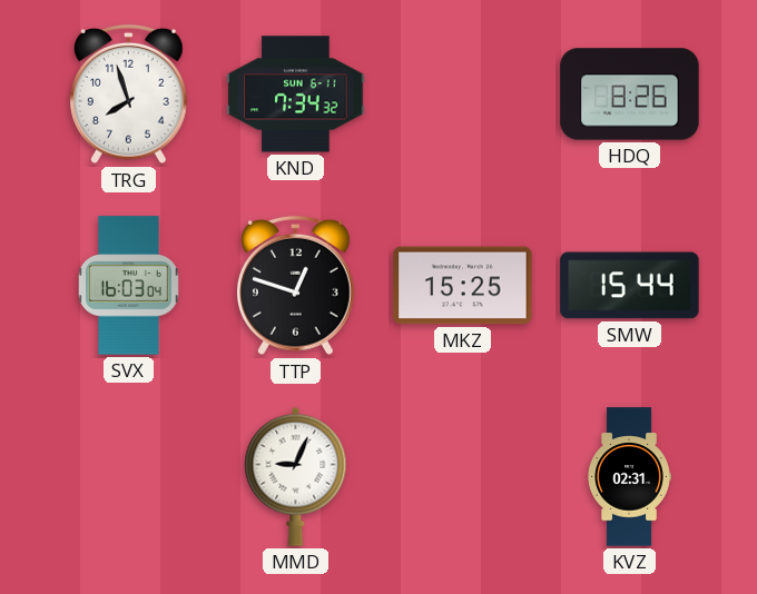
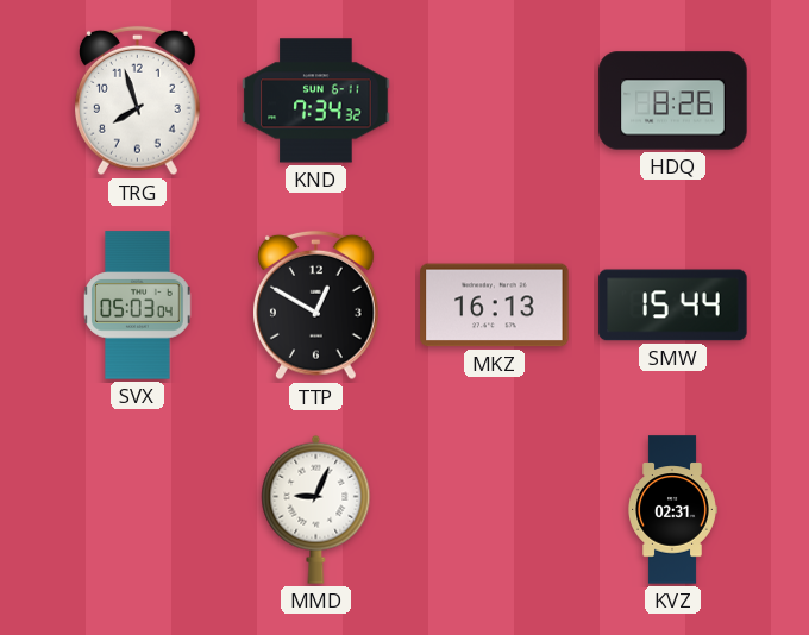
SVX: 16:03 -> 05:03
TTP: 12:48 -> 12:50
MKZ: 15:25 -> 16:13
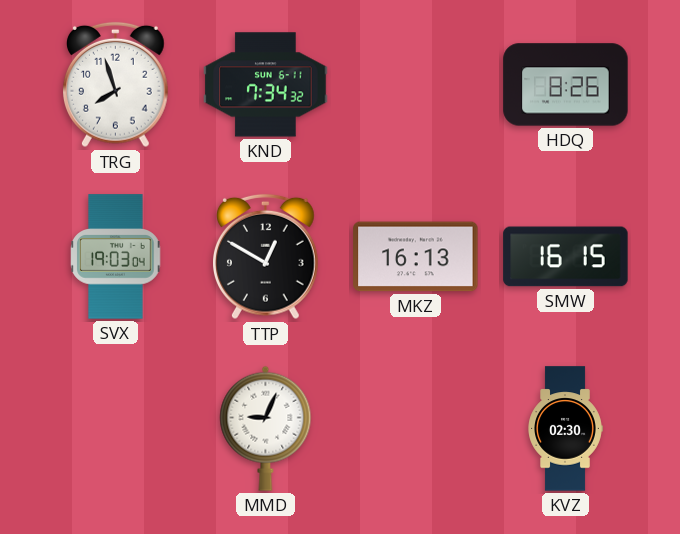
SVX: 05:03 -> 19:03
SMW: 15:44 -> 16:15
KVZ: 02:31 -> 02:30
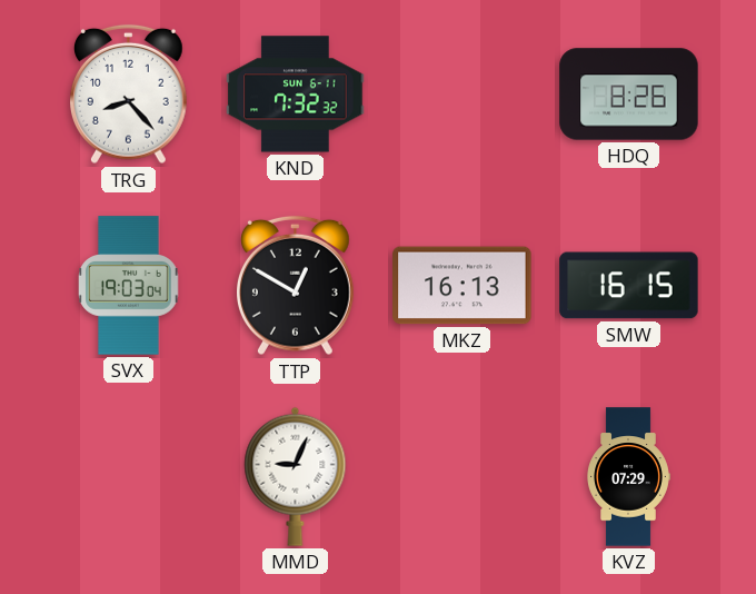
TRG: 7:57 -> 8:23
KND: 7:34 -> 7:32
KVZ: 02:30 -> 07:29
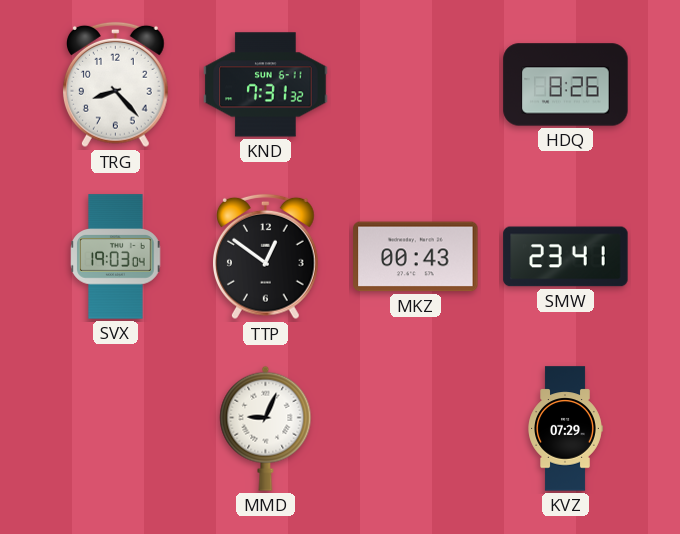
KND: 7:32 -> 7:31
TTP: 12:50 -> 12:51
MKZ: 16:13 -> 00:43
SMW: 16:15 -> 23:41
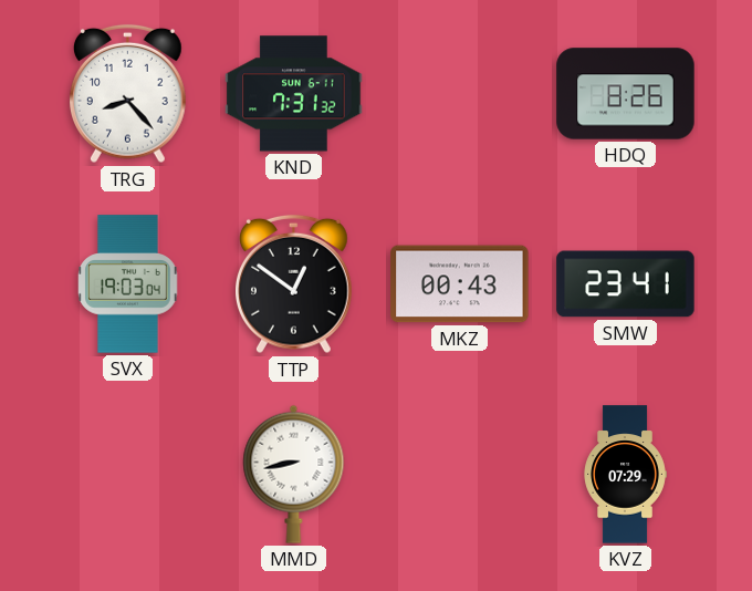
MMD: 9:04 -> 8:43
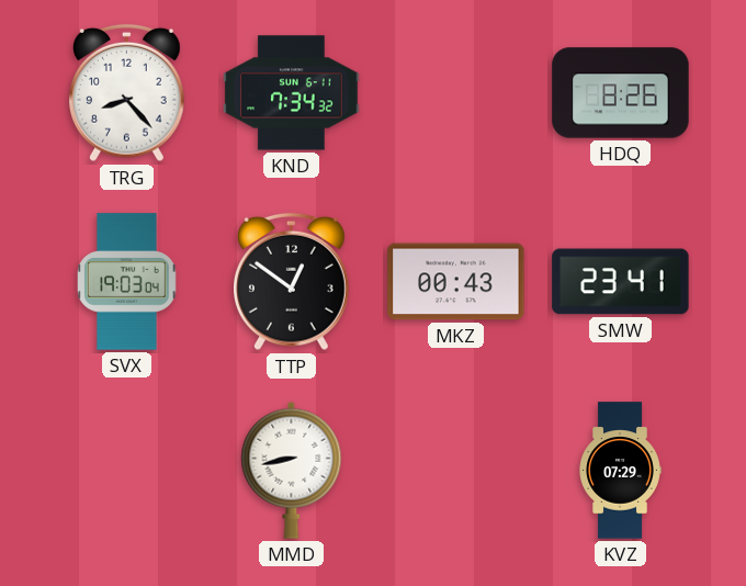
KND: 7:31 -> 7:34
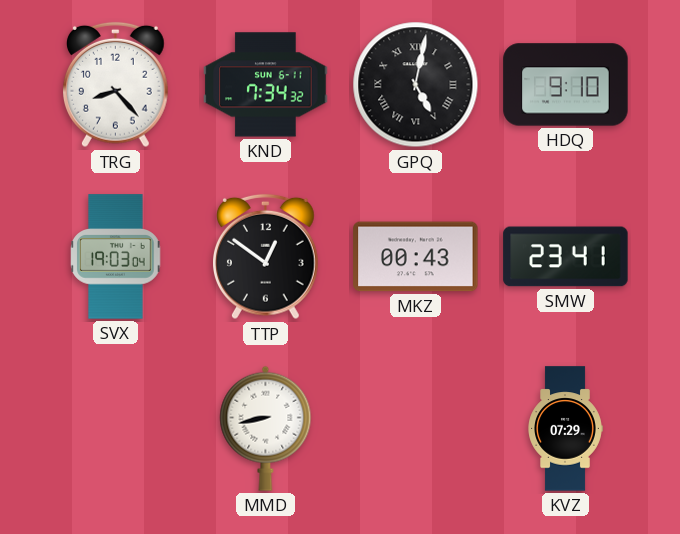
GPQ: none -> 5:02
HDQ: 8:26 -> 9:10
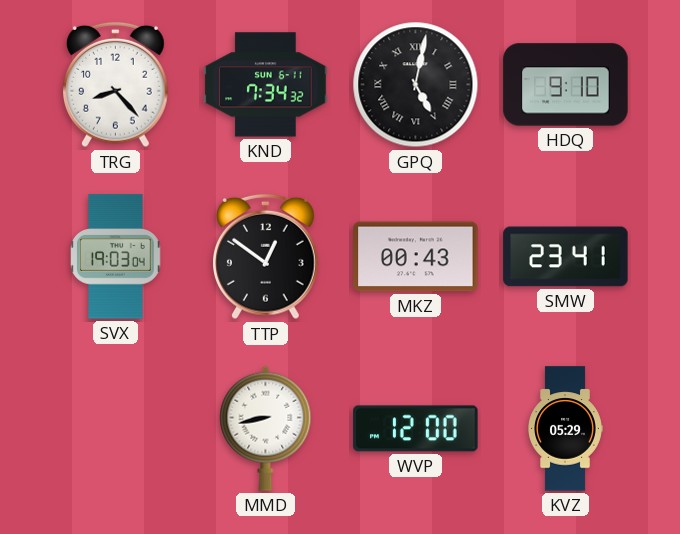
WVP: none -> 12:00
KVZ: 07:29 -> 05:29
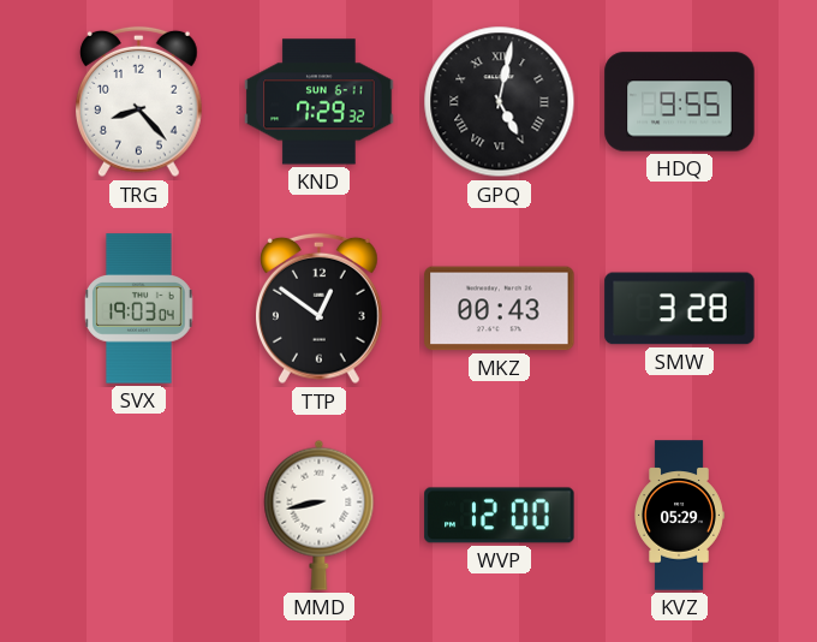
KND: 7:34 -> 7:29
HDQ: 9:10 -> 9:55
SMW: 23:41 -> 3:28
